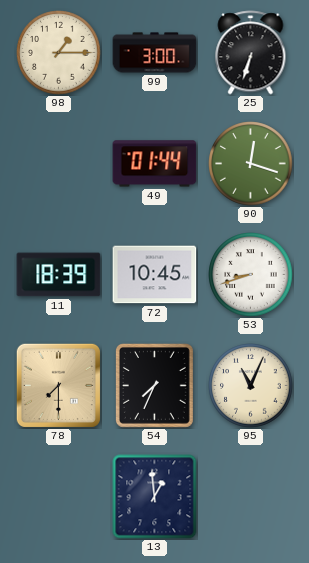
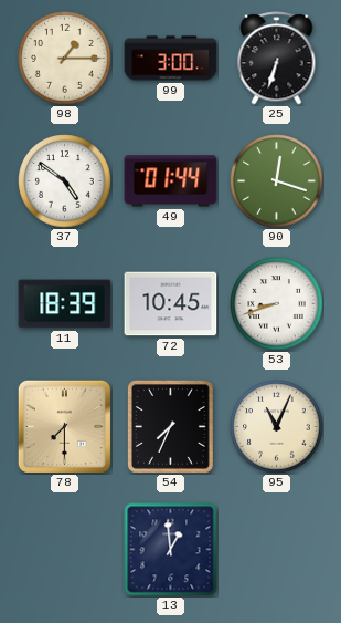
37: none -> 4:51
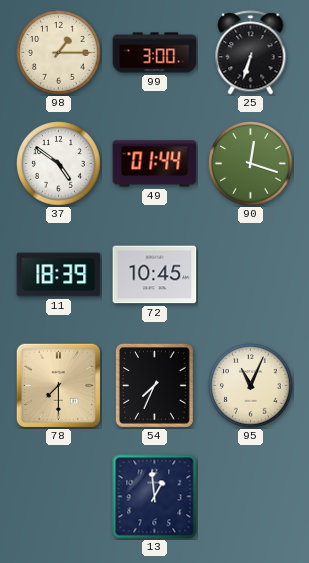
53: 8:42 -> none
